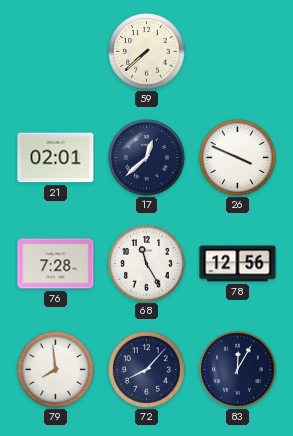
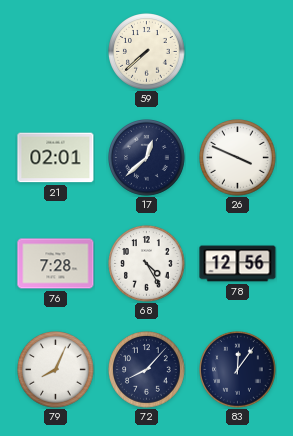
68: 11:25 -> 4:25
79: 7:59 -> 8:04
83: 12:05 -> 12:06
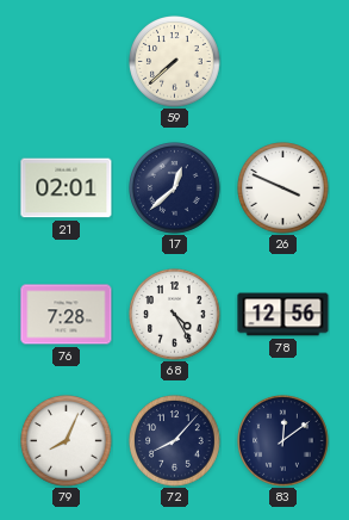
83: 12:06 -> 12:09
